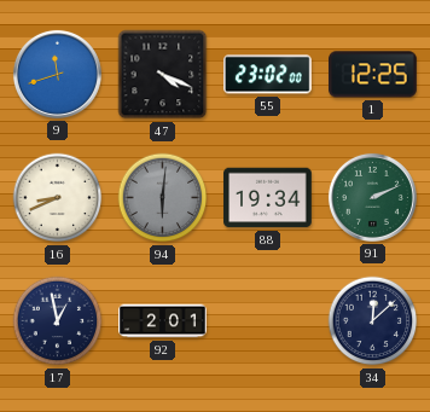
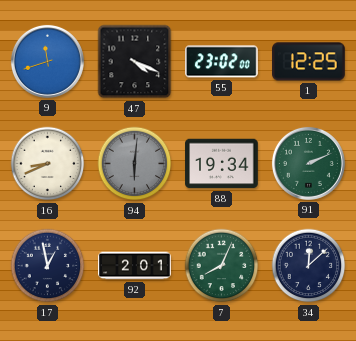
7: none -> 8:04
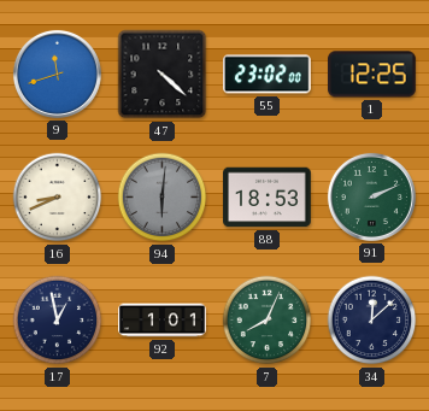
47: 4:19 -> 4:22
88: 19:34 -> 18:53
92: 2:01 -> 1:01
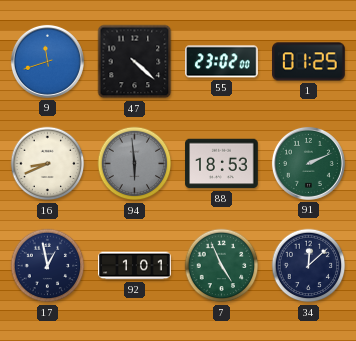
1: 12:25 -> 01:25
94: 6:01 -> 5:59
7: 8:04 -> 4:56
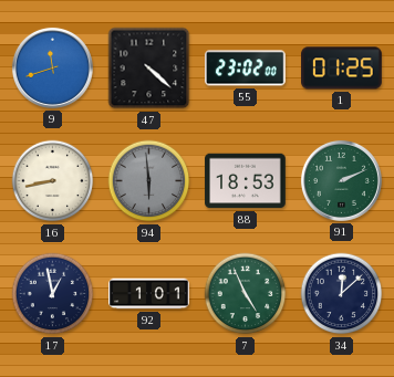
16: 8:41 -> 8:43
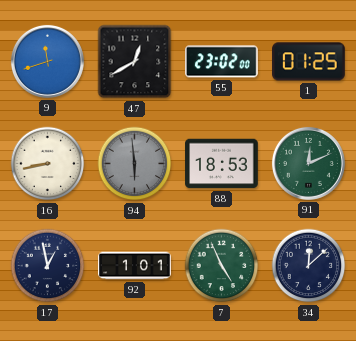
47: 4:22 -> 12:40
91: 2:11 -> 12:11
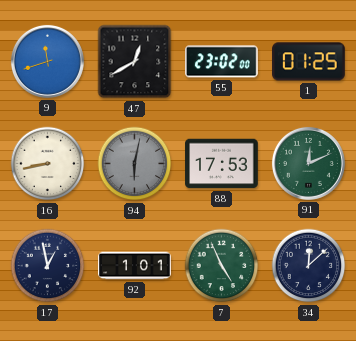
94: 5:59 -> 6:02
88: 18:53 -> 17:53
